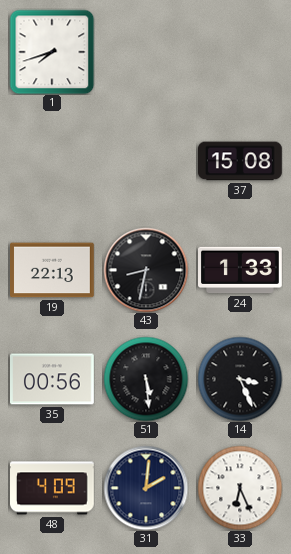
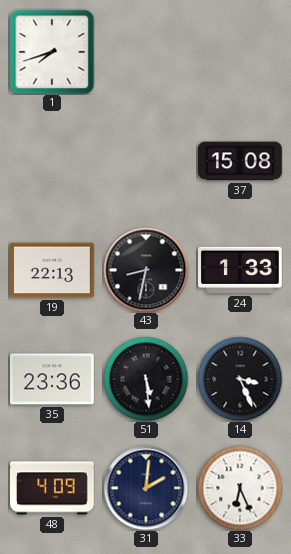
35: 00:56 -> 23:36
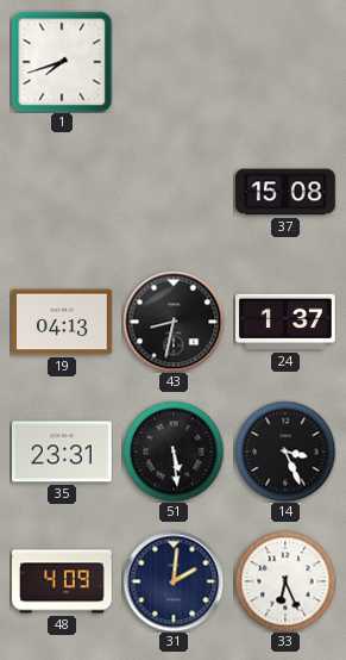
19: 22:13 -> 04:13
24: 1:33 -> 1:37
35: 23:36 -> 23:31
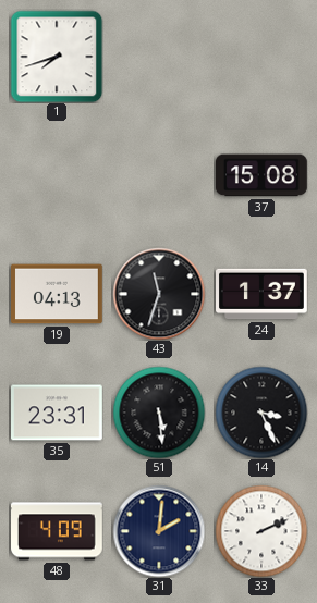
43: 8:32 -> 11:33
33: 6:26 -> 2:11
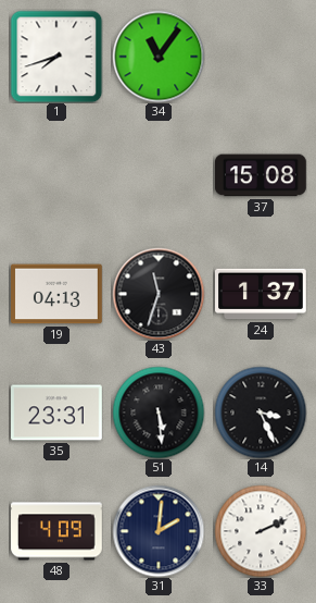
34: none -> 11:06
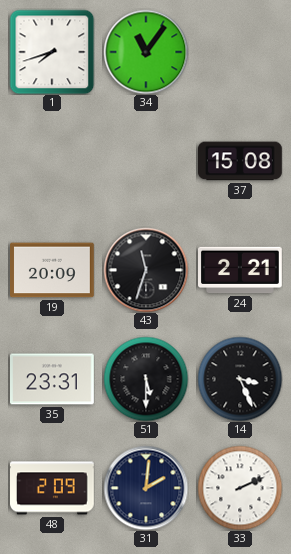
19: 04:13 -> 20:09
24: 1:37 -> 2:21
51: 5:29 -> 5:30
48: 4:09 -> 2:09
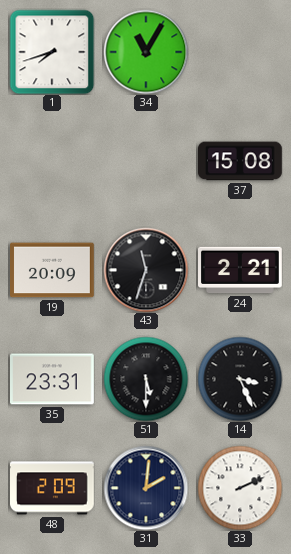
34: 11:06 -> 11:05
